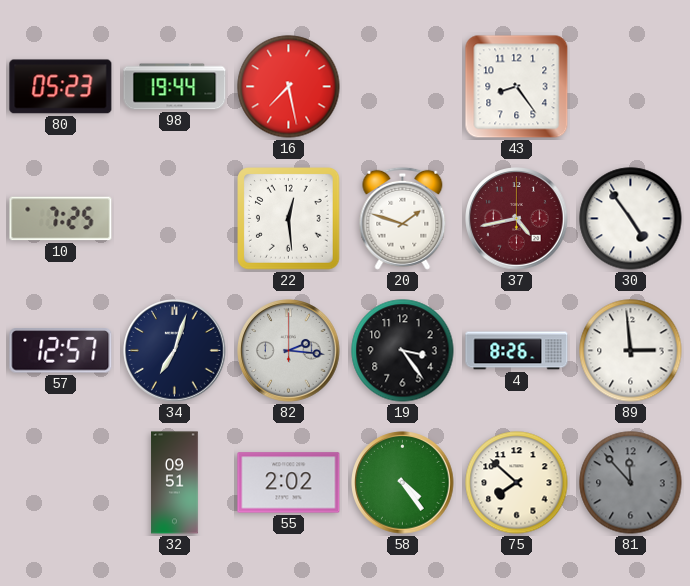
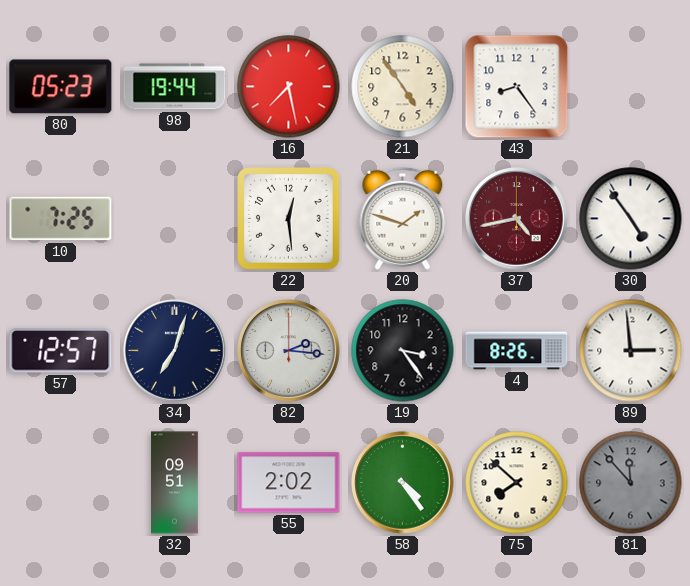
21: none -> 4:54
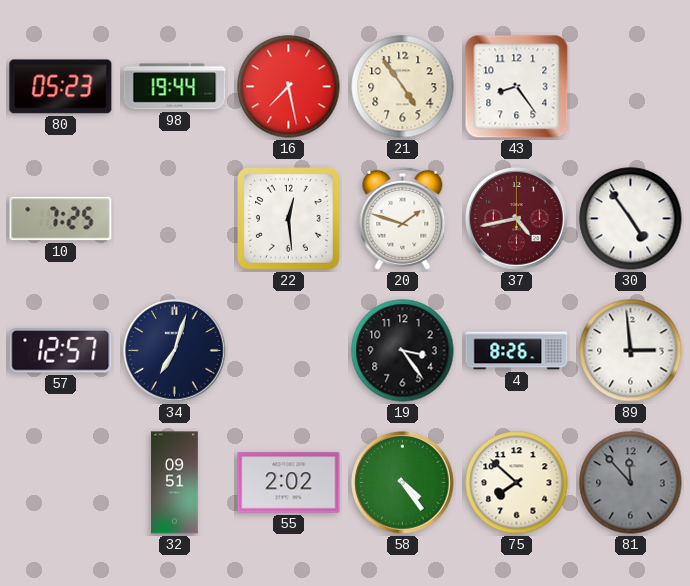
82: 2:16 -> none
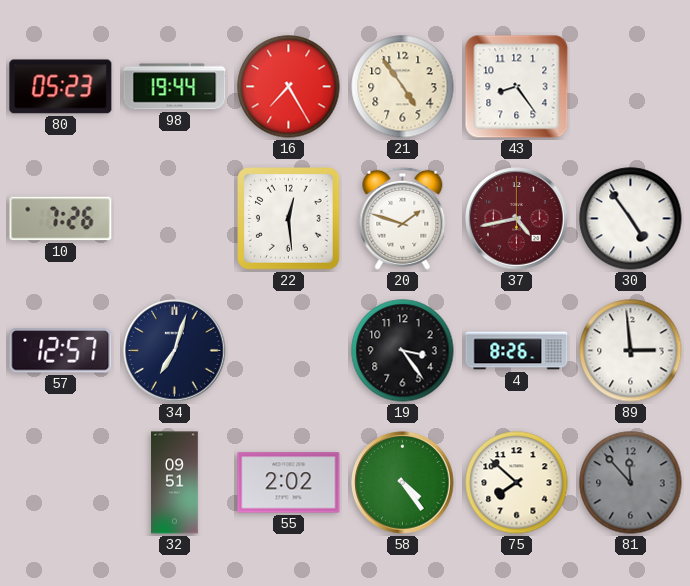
16: 7:28 -> 7:25
10: 7:25 -> 7:26
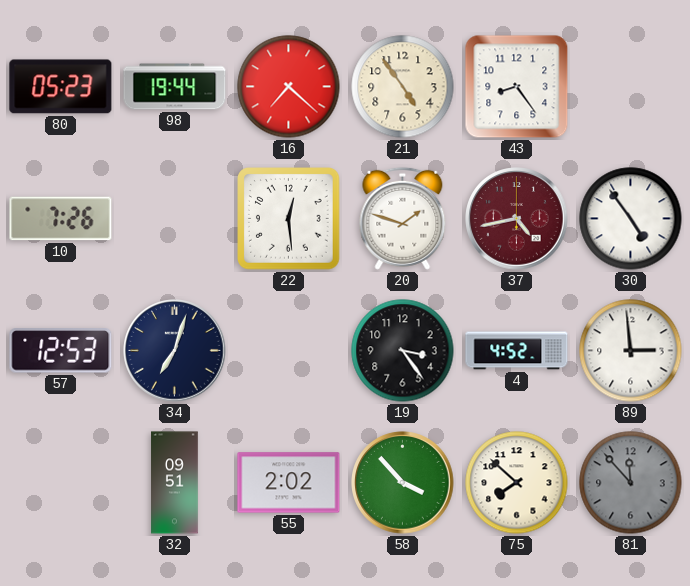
16: 7:25 -> 7:22
57: 12:57 -> 12:53
4: 8:26 -> 4:52
58: 4:24 -> 3:53
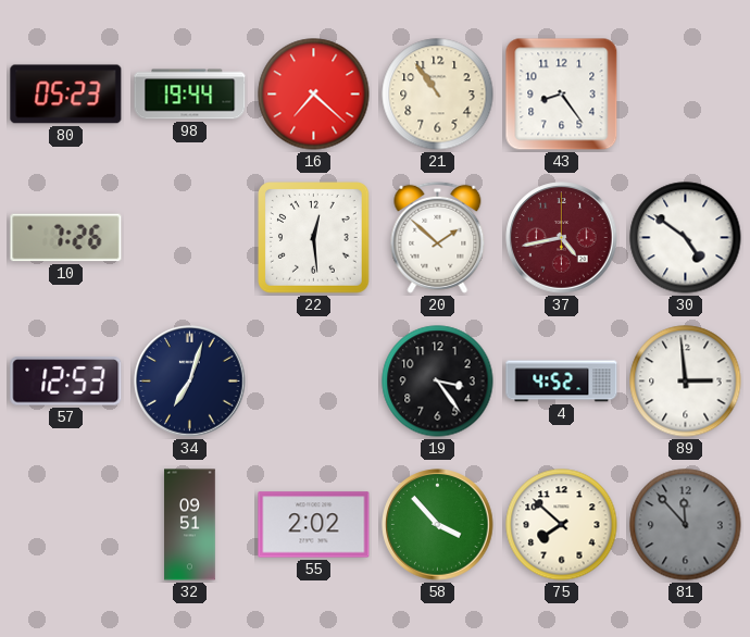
21: 4:54 -> 10:54
20: 1:48 -> 1:52
30: 4:54 -> 4:51
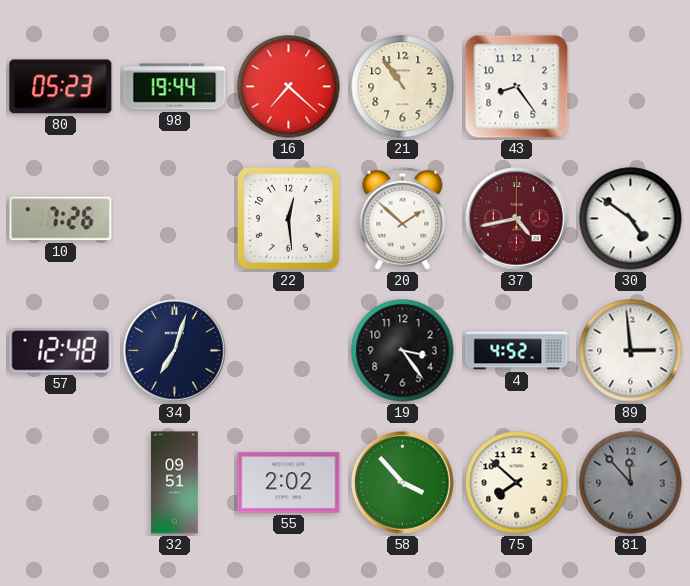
57: 12:53 -> 12:48
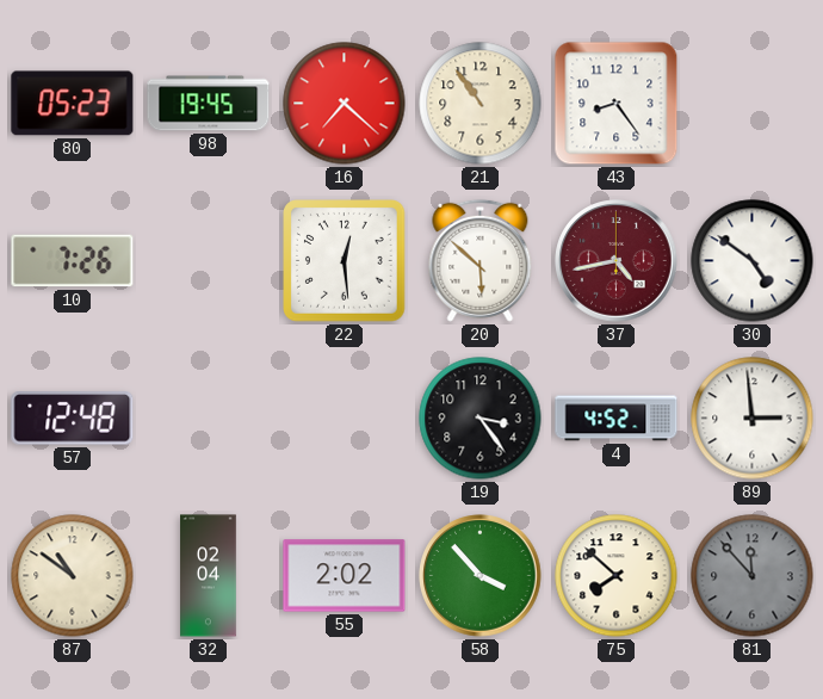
98: 19:44 -> 19:45
20: 1:52 -> 5:52
34: 7:03 -> none
87: none -> 10:51
32: 09:51 -> 02:04
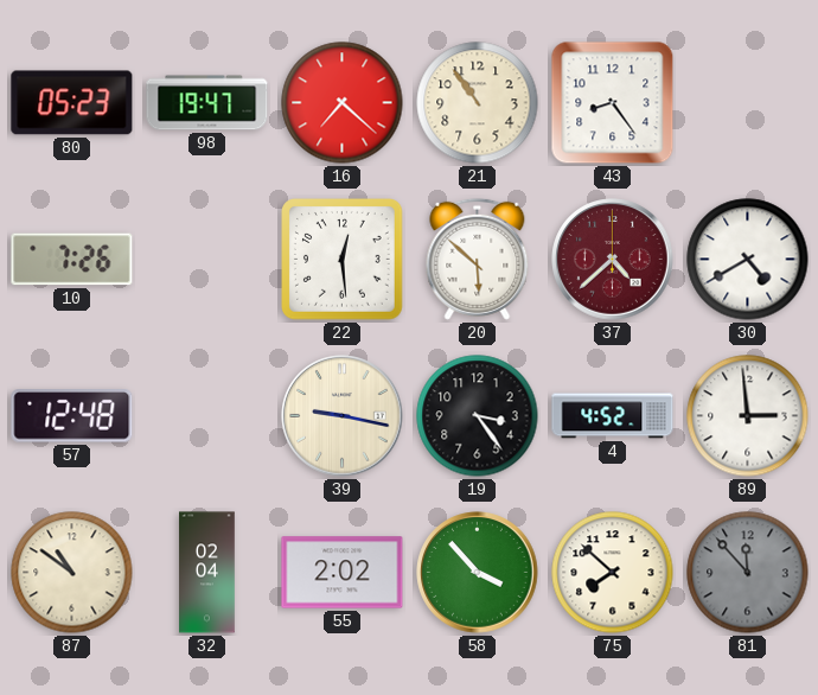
98: 19:45 -> 19:47
37: 4:43 -> 4:38
30: 4:51 -> 4:40
39: none -> 9:17
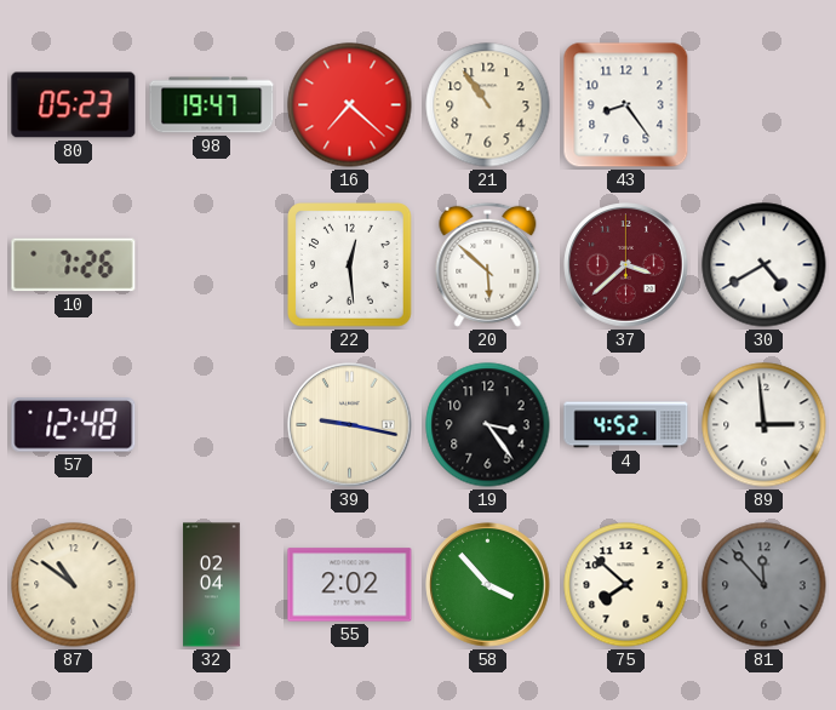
37: 4:38 -> 3:38
